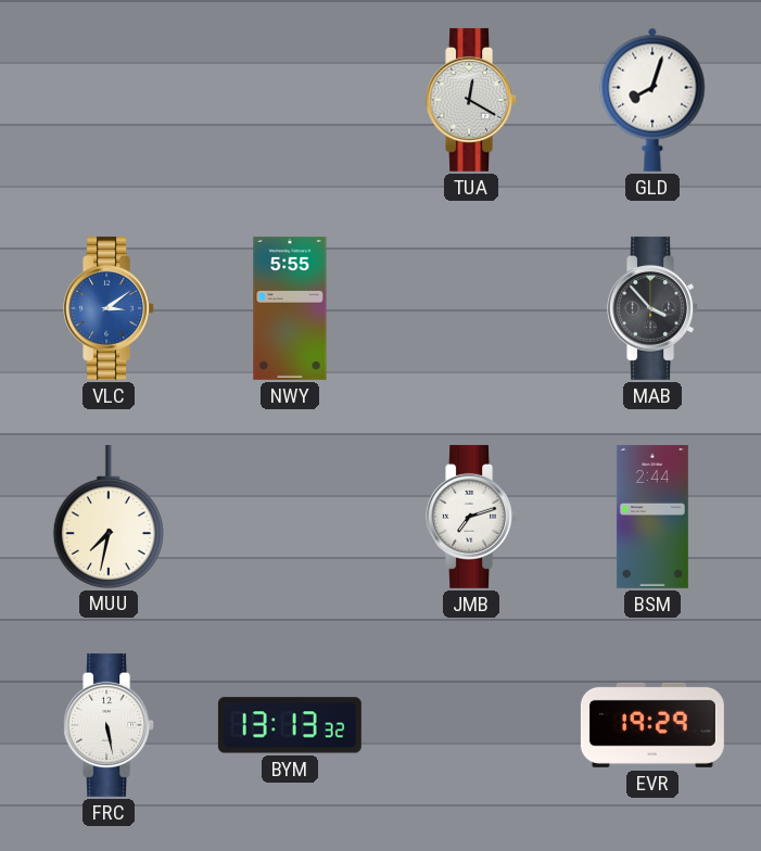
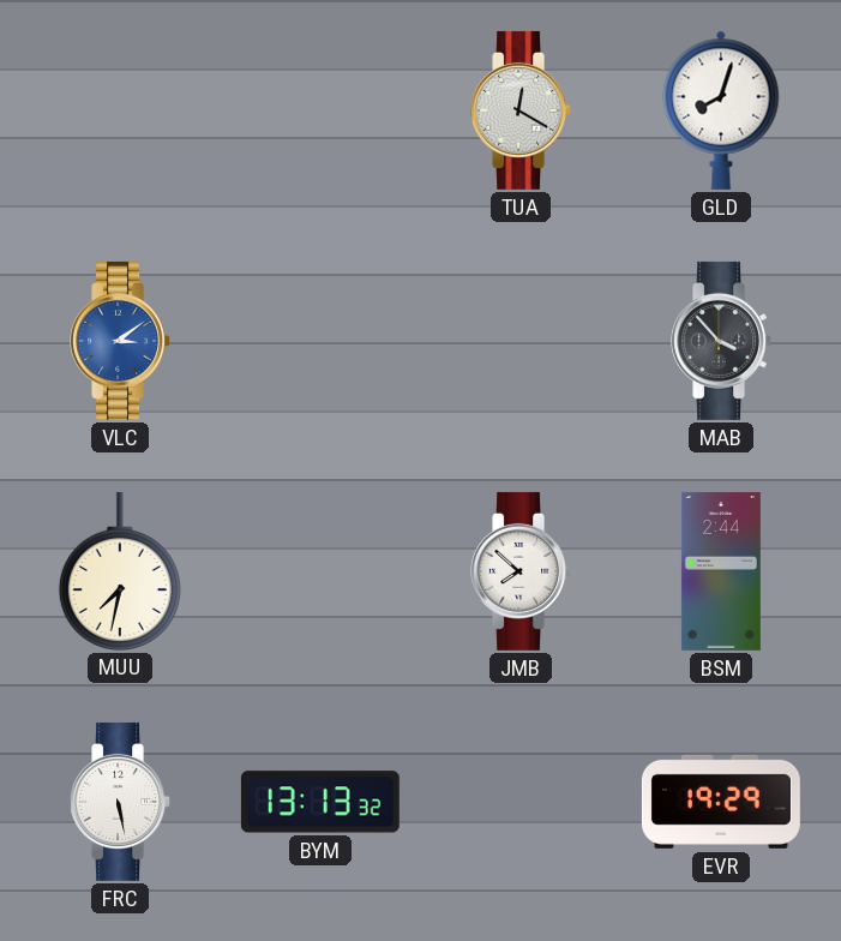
NWY: 5:55 -> none
JMB: 7:12 -> 7:52
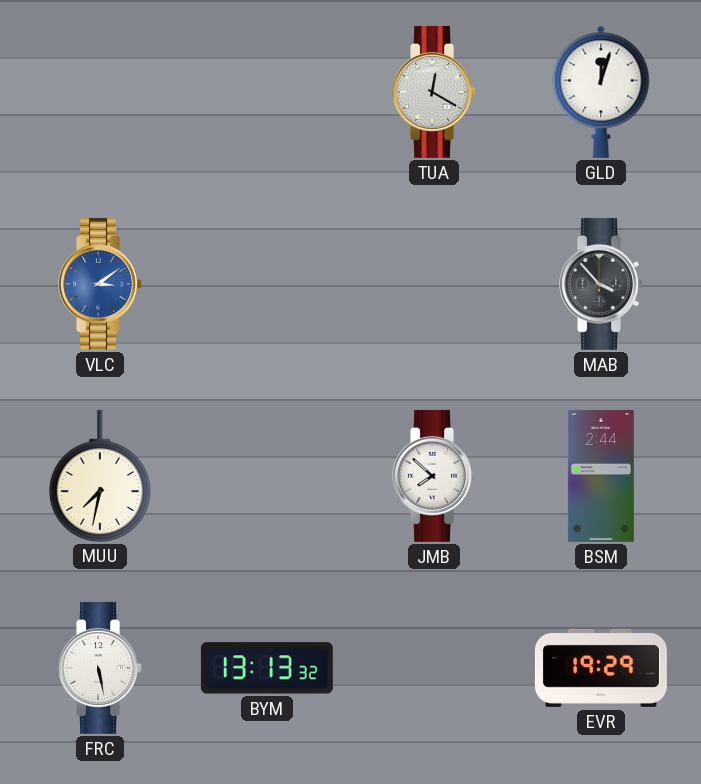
GLD: 8:03 -> 12:03
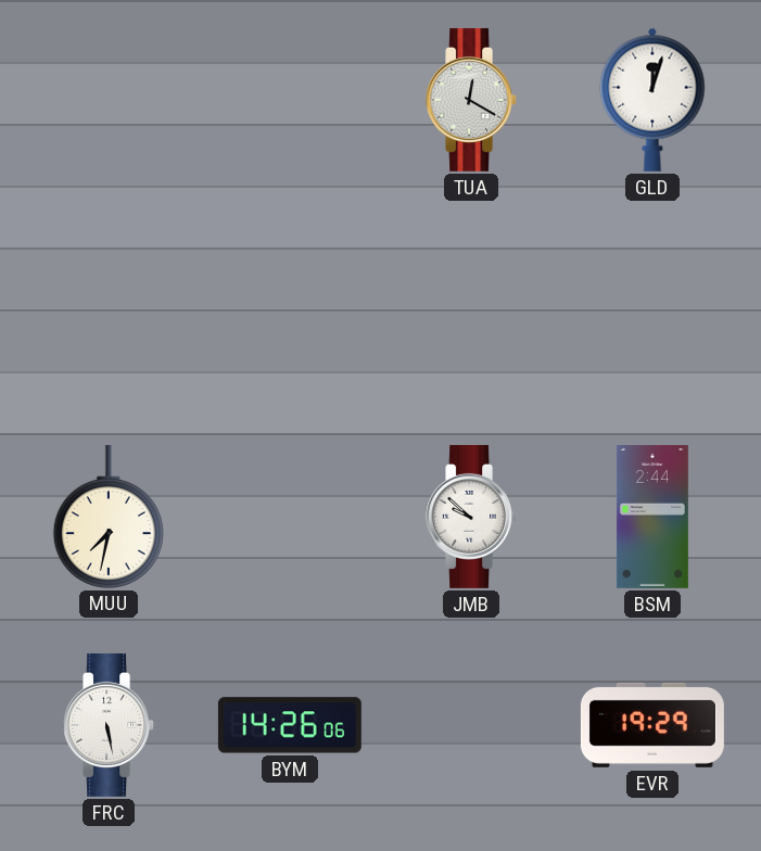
VLC: 3:09 -> none
MAB: 3:53 -> none
JMB: 7:52 -> 9:52
BYM: 13:13 -> 14:26
